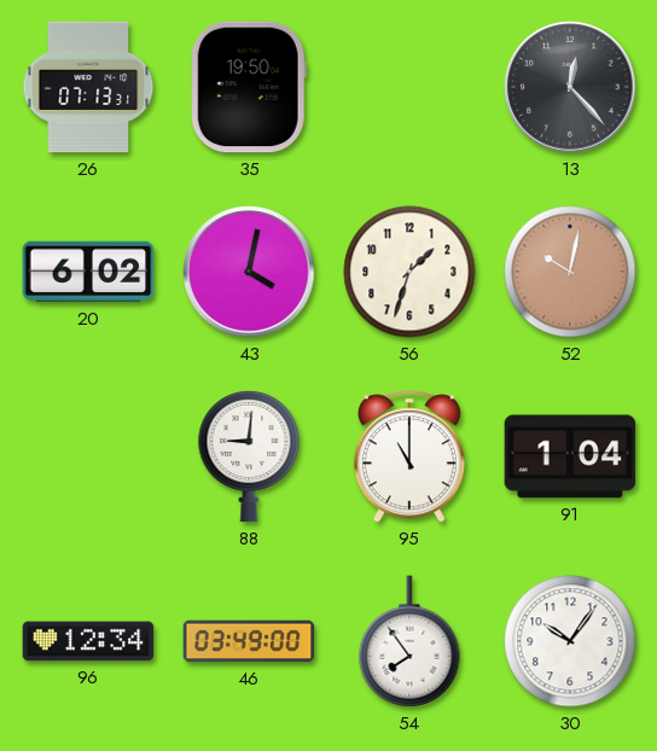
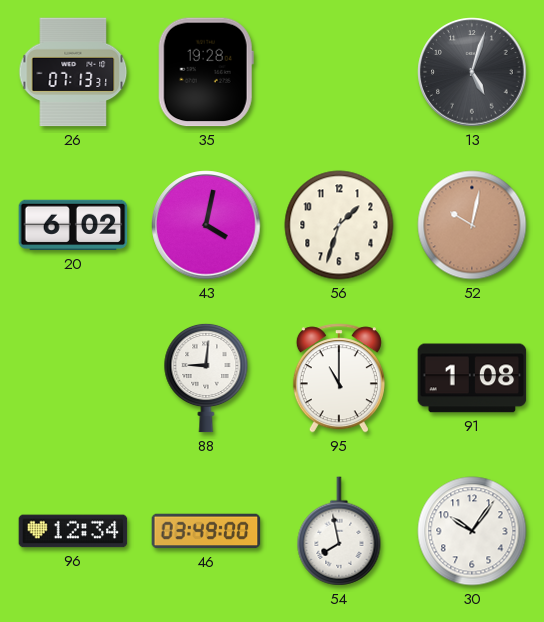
35: 19:50 -> 19:28
13: 12:23 -> 5:03
91: 1:04 -> 1:08
54: 7:54 -> 7:58
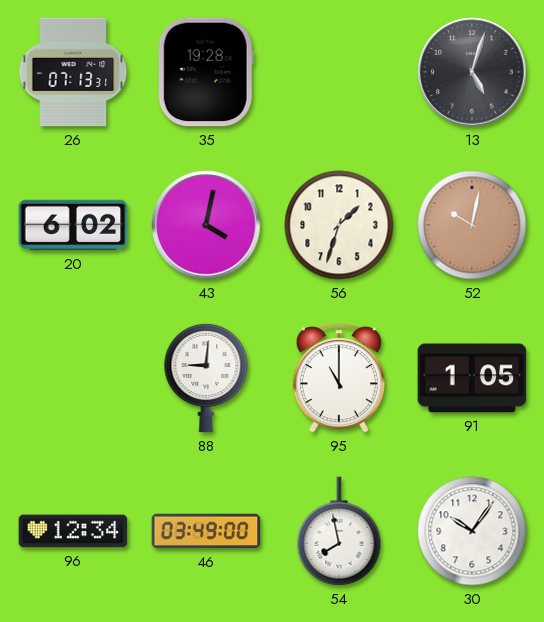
91: 1:08 -> 1:05
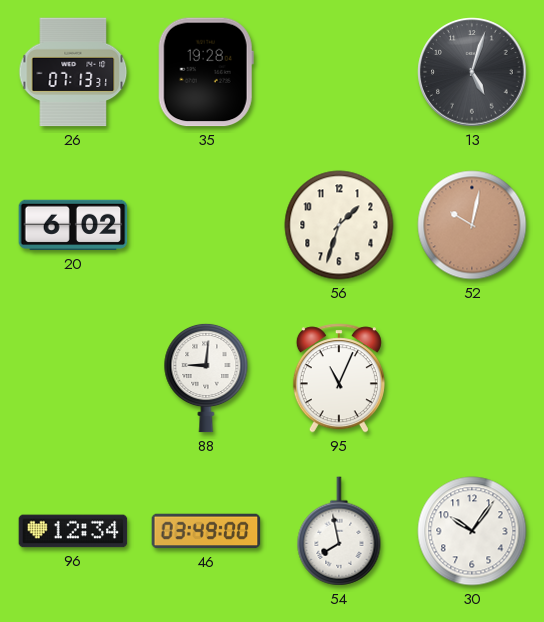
43: 4:02 -> none
95: 11:00 -> 11:04
91: 1:05 -> none
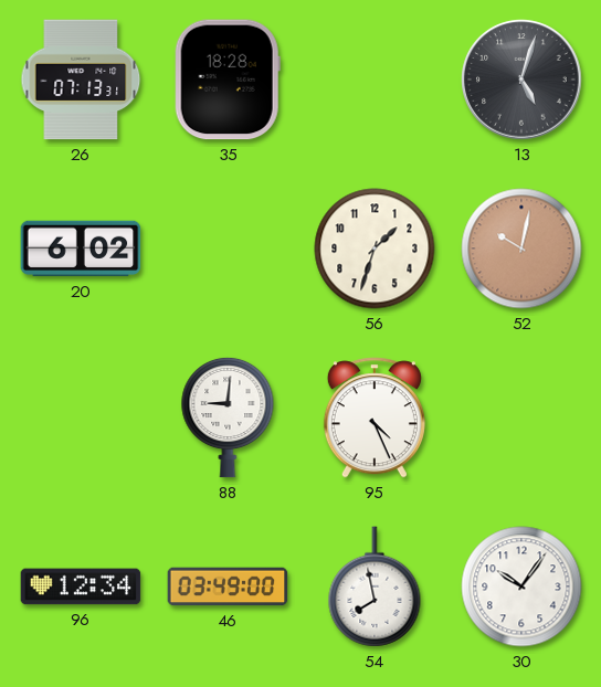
35: 19:28 -> 18:28
95: 11:04 -> 4:26
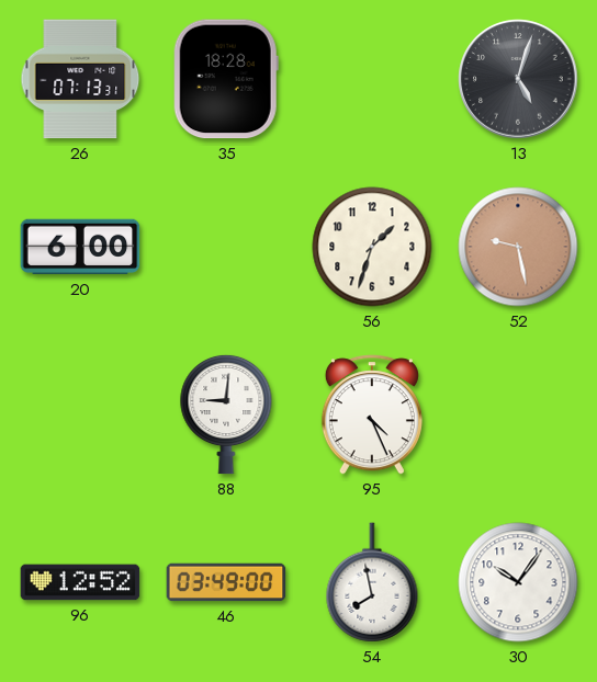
20: 6:02 -> 6:00
52: 10:02 -> 9:28
96: 12:34 -> 12:52
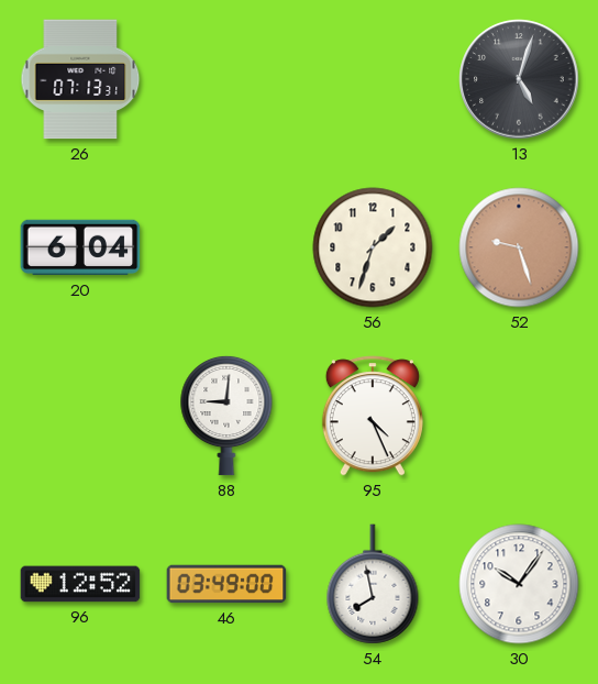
35: 18:28 -> none
20: 6:00 -> 6:04
52: 9:28 -> 9:27
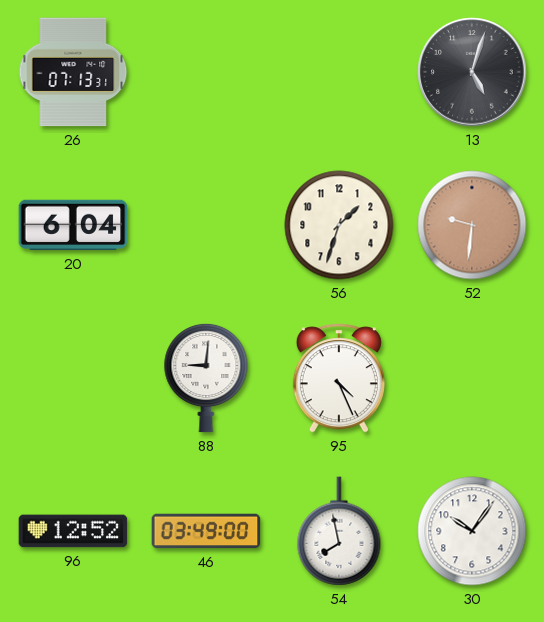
52: 9:27 -> 9:31
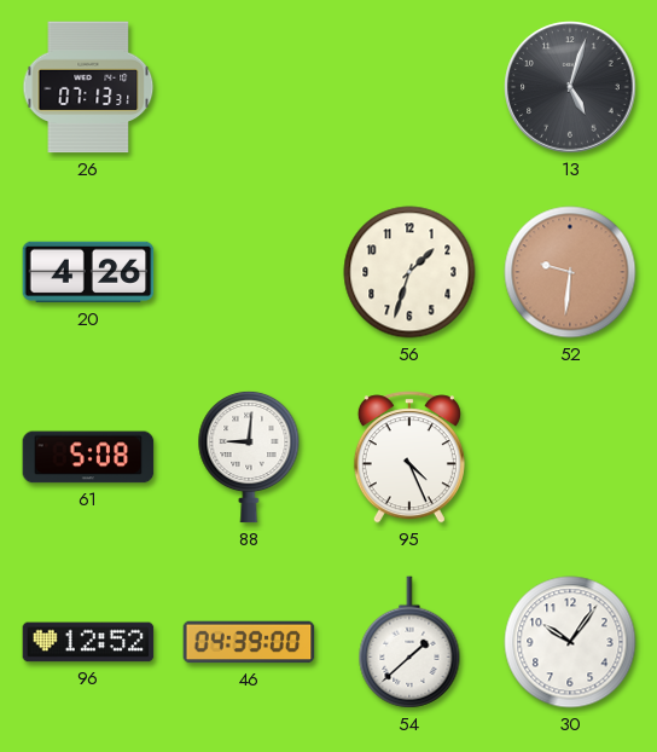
20: 6:04 -> 4:26
61: none -> 5:08
46: 03:49 -> 04:39
54: 7:58 -> 1:38
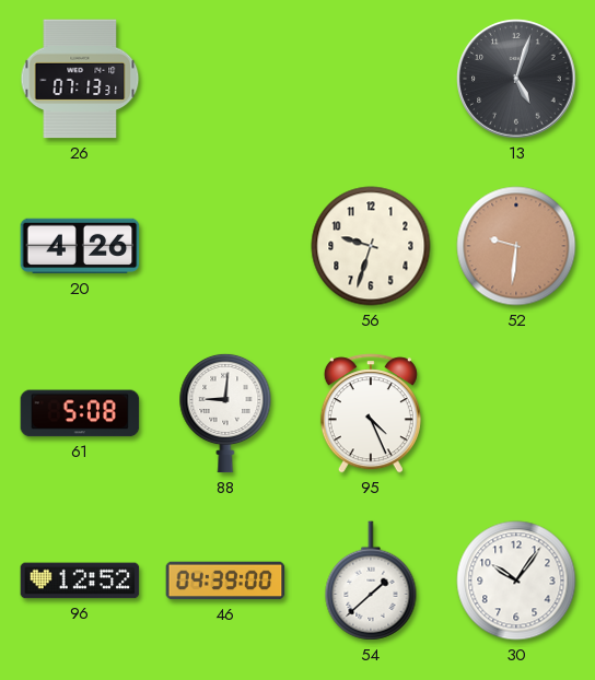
56: 1:33 -> 9:33
